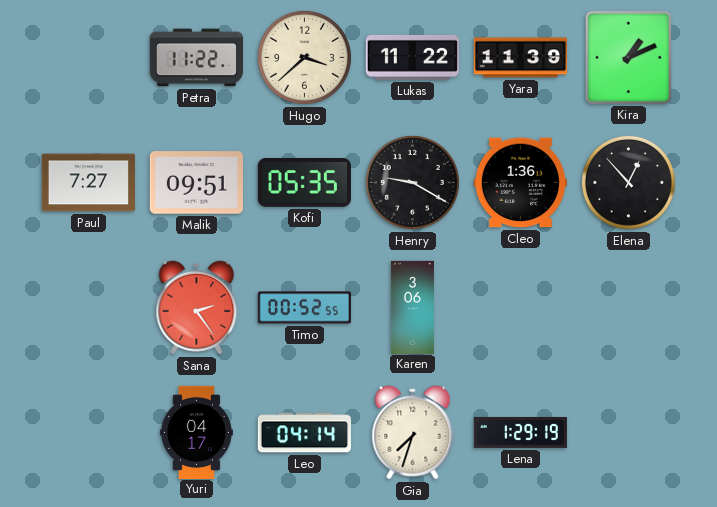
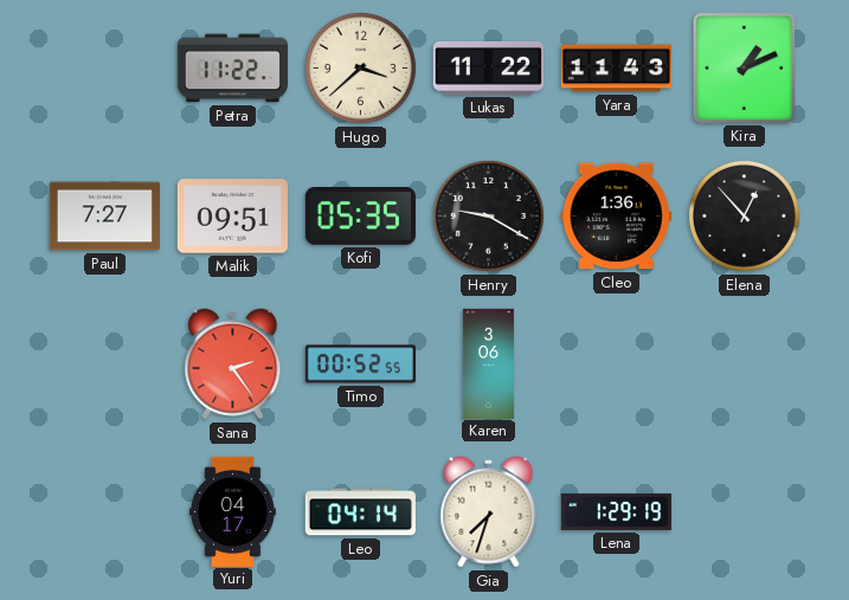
Yara: 11:39 -> 11:43
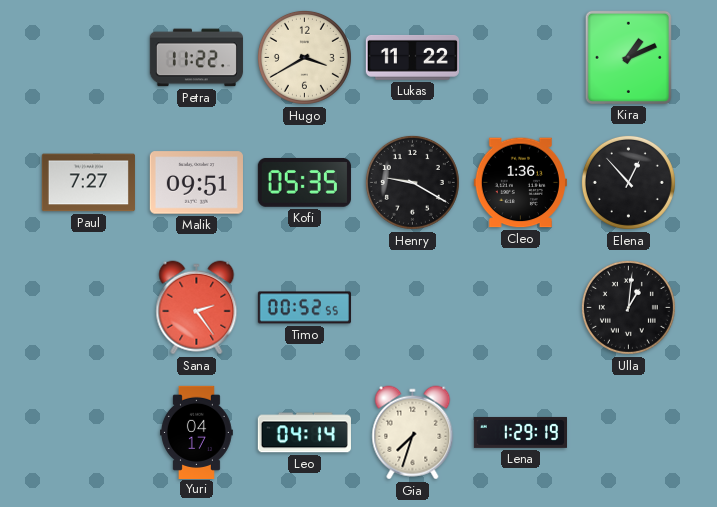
Hugo: 3:38 -> 3:40
Yara: 11:43 -> none
Karen: 3:06 -> none
Ulla: none -> 1:01
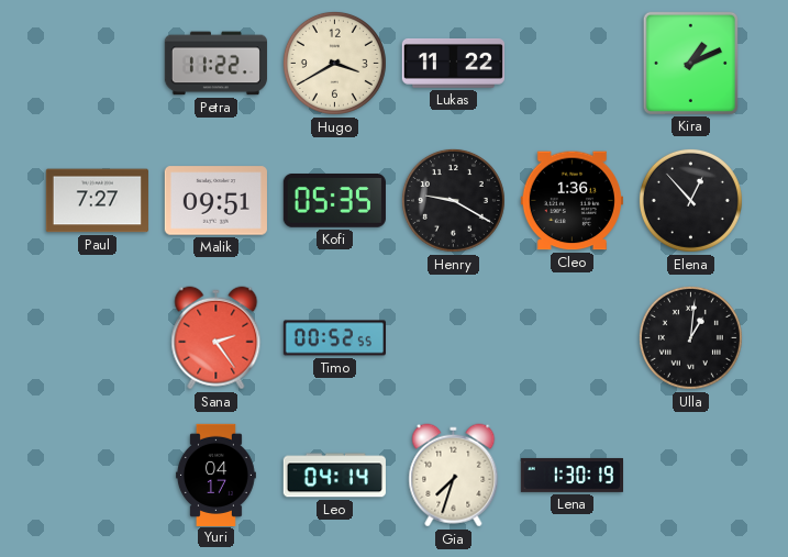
Lena: 1:29 -> 1:30
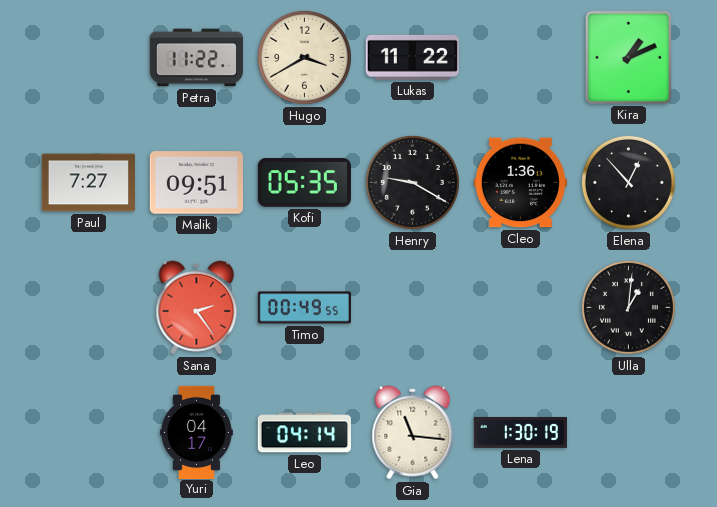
Timo: 00:52 -> 00:49
Gia: 7:33 -> 11:16
